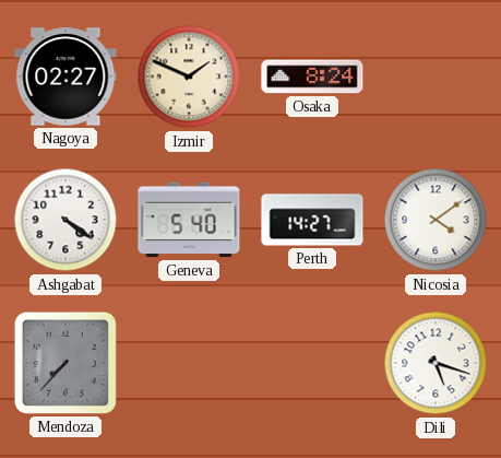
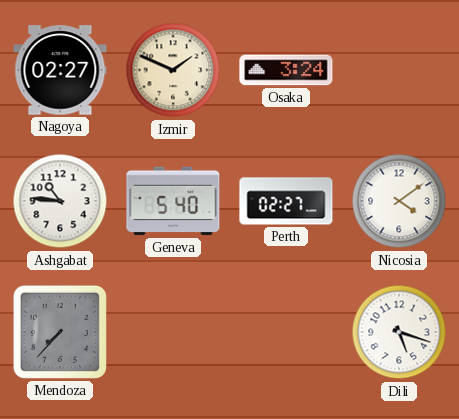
Osaka: 8:24 -> 3:24
Ashgabat: 4:21 -> 10:46
Perth: 14:27 -> 02:27
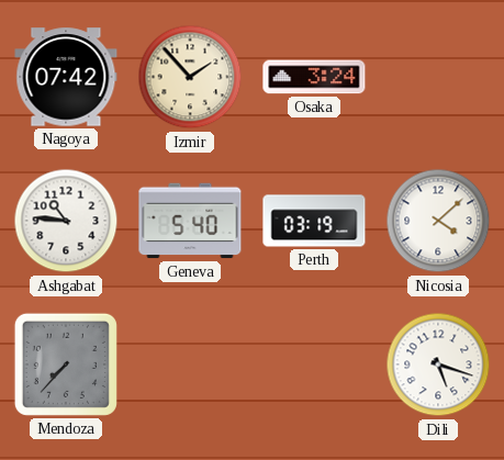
Nagoya: 02:27 -> 07:42
Izmir: 1:49 -> 1:53
Perth: 02:27 -> 03:19
Nicosia: 4:09 -> 4:08
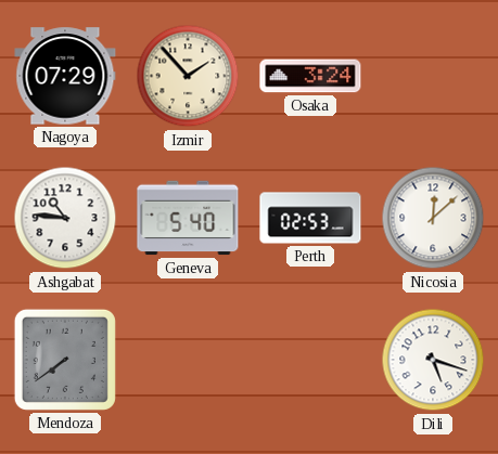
Nagoya: 07:42 -> 07:29
Perth: 03:19 -> 02:53
Nicosia: 4:08 -> 12:08
Mendoza: 7:37 -> 7:39
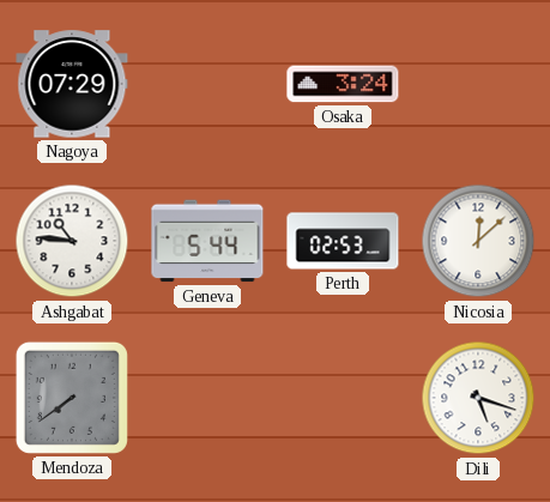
Izmir: 1:53 -> none
Geneva: 5:40 -> 5:44
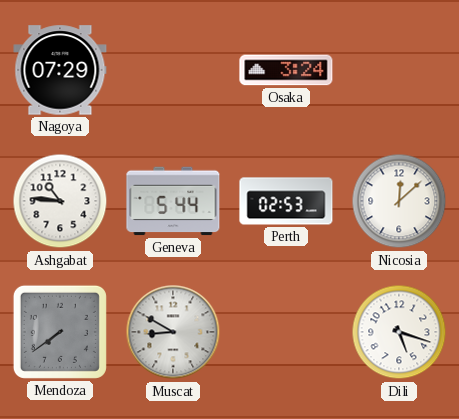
Muscat: none -> 8:50
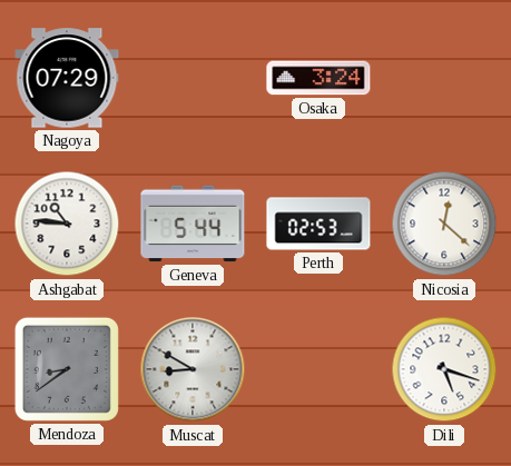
Nicosia: 12:08 -> 12:22
Mendoza: 7:39 -> 8:39
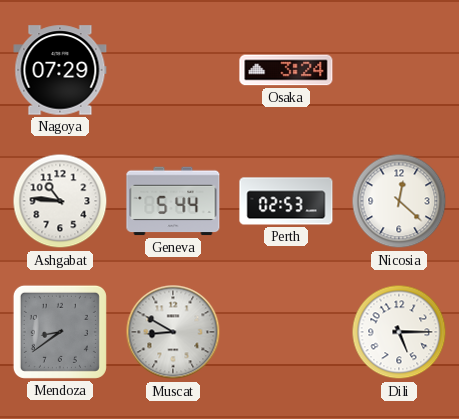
Dili: 5:18 -> 5:15
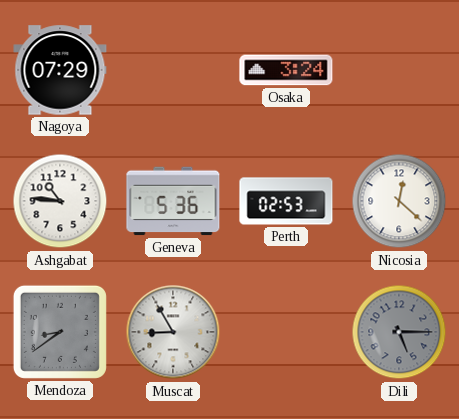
Geneva: 5:44 -> 5:36
Muscat: 8:50 -> 8:55
Dili dial: white -> grey
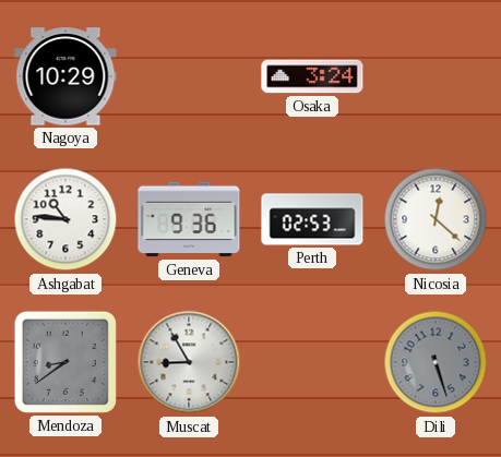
Nagoya: 07:29 -> 10:29
Geneva: 5:36 -> 9:36
Dili: 5:15 -> 5:27
